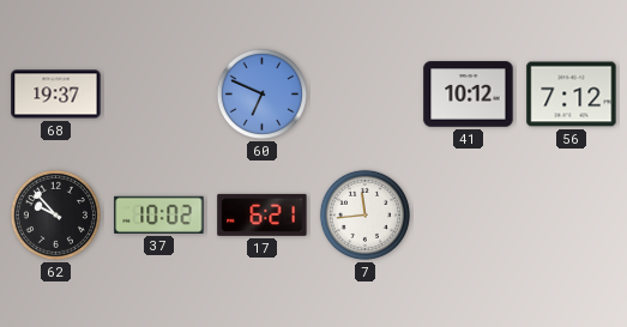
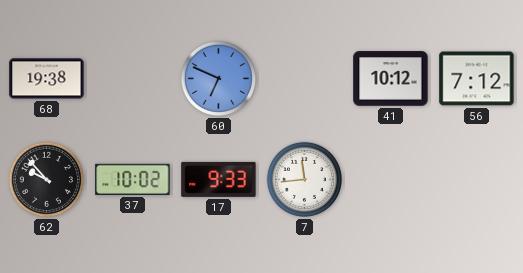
68: 19:37 -> 19:38
17: 6:21 -> 9:33
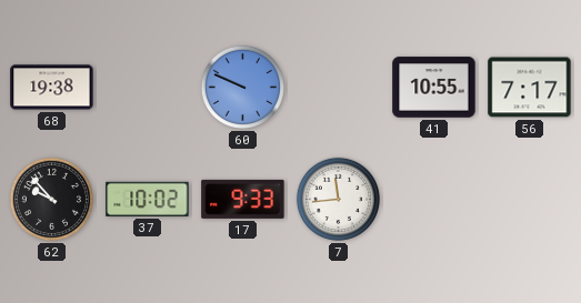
60: 6:49 -> 9:49
41: 10:12 -> 10:55
56: 7:12 -> 7:17
